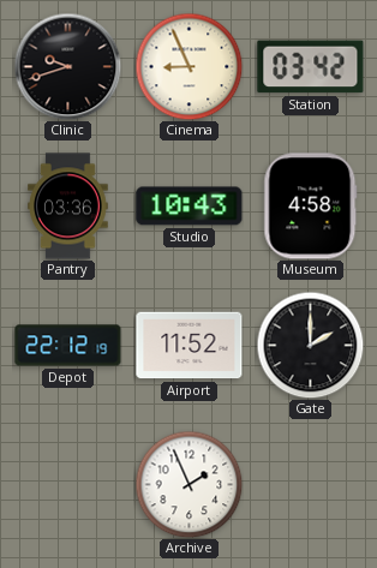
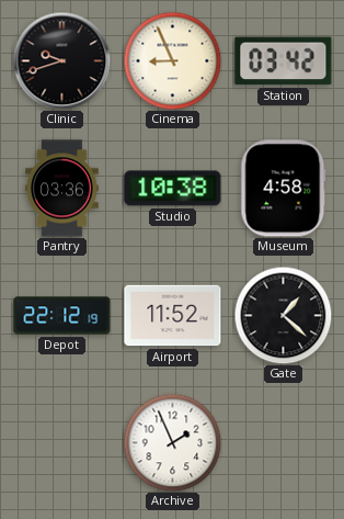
Studio: 10:43 -> 10:38
Gate: 2:00 -> 1:22
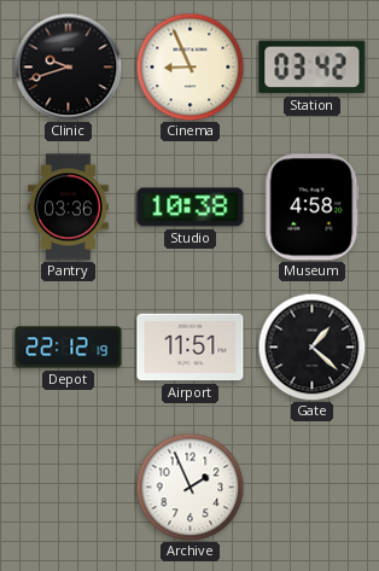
Airport: 11:52 -> 11:51
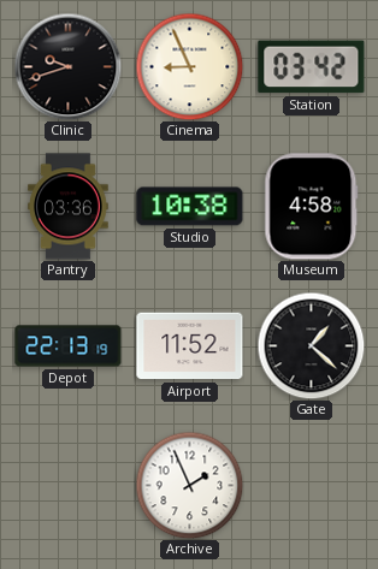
Depot: 22:12 -> 22:13
Airport: 11:51 -> 11:52
